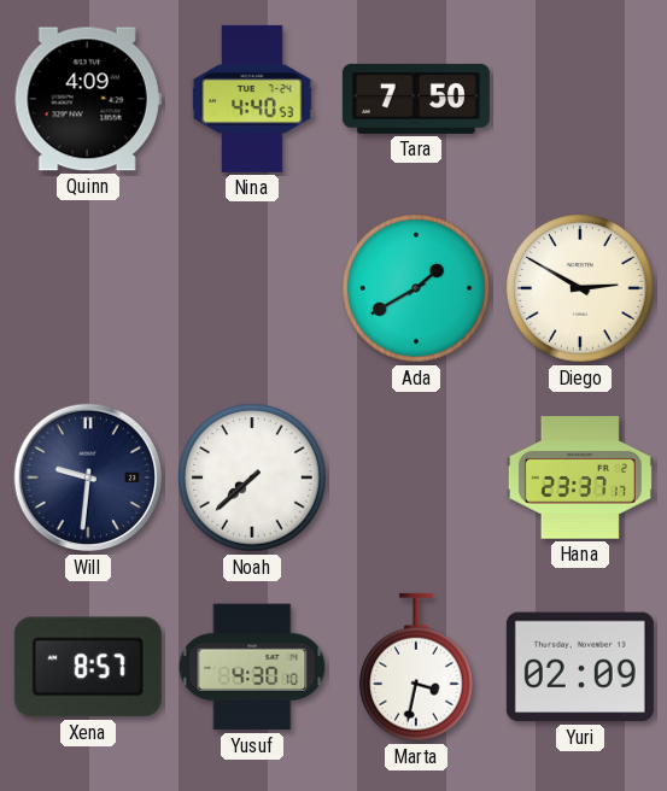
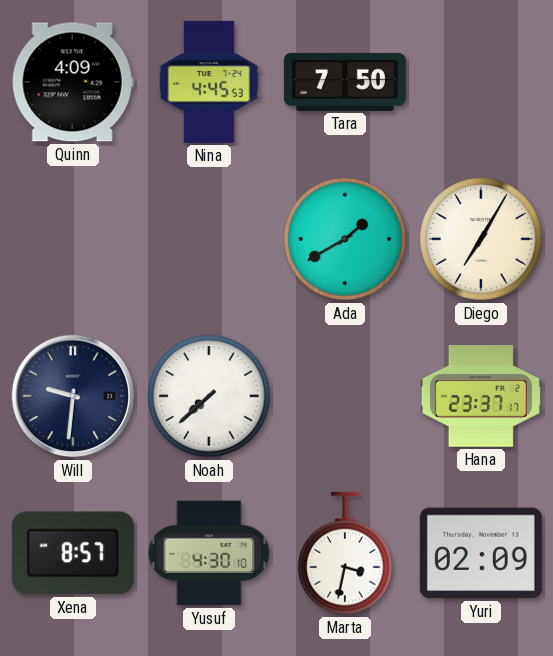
Nina: 4:40 -> 4:45
Diego: 2:50 -> 7:05
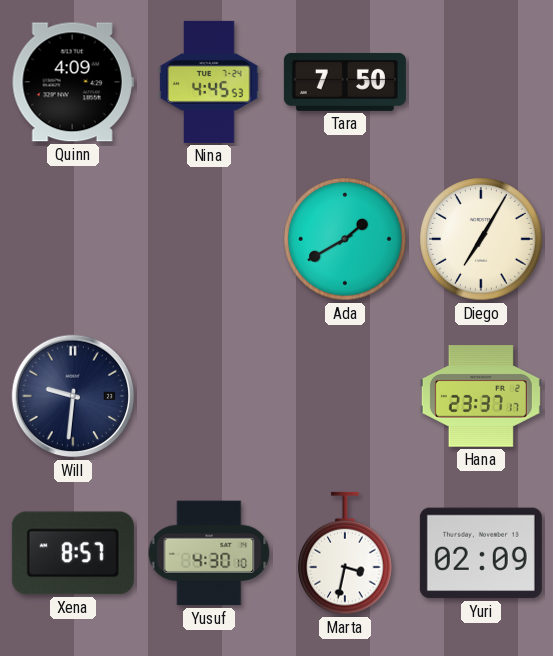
Noah: 7:38 -> none
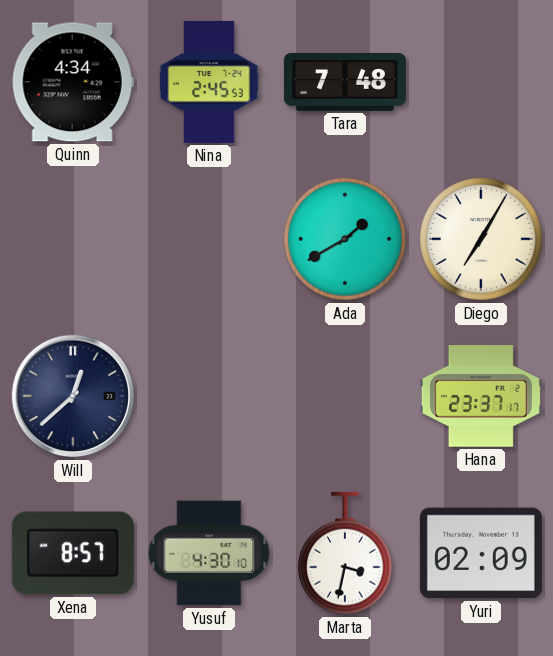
Quinn: 4:09 -> 4:34
Nina: 4:45 -> 2:45
Tara: 7:50 -> 7:48
Will: 9:31 -> 12:38
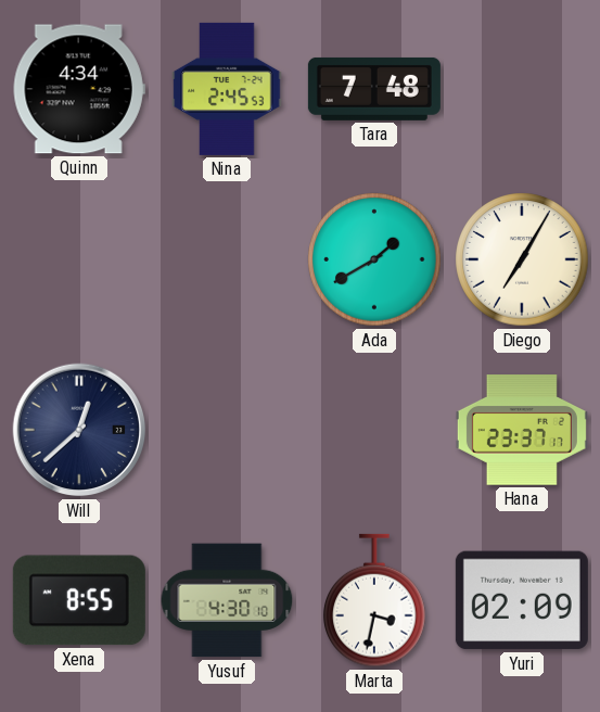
Xena: 8:57 -> 8:55
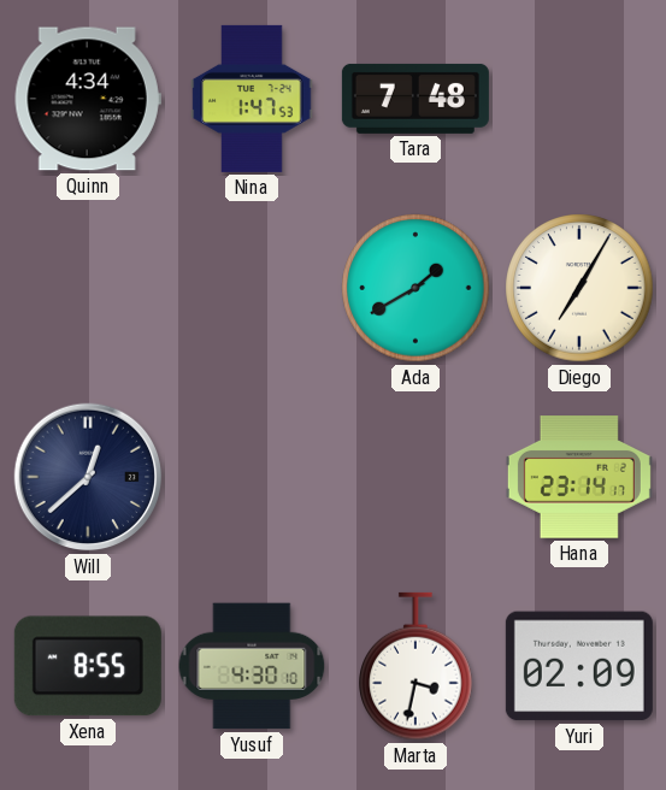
Nina: 2:45 -> 1:47
Hana: 23:37 -> 23:14
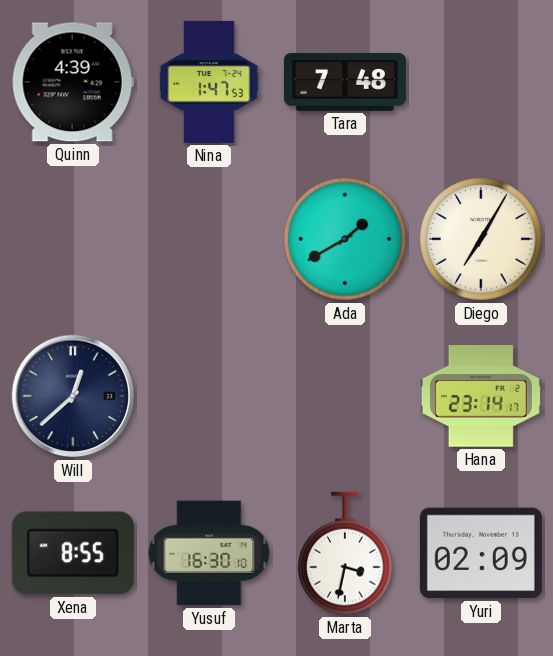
Quinn: 4:34 -> 4:39
Yusuf: 4:30 -> 16:30
